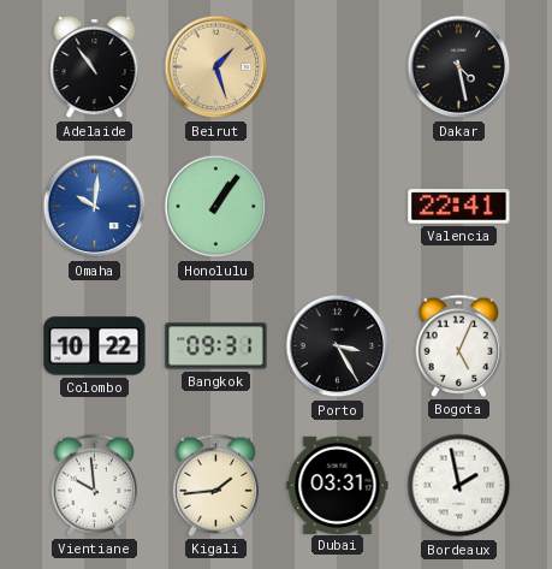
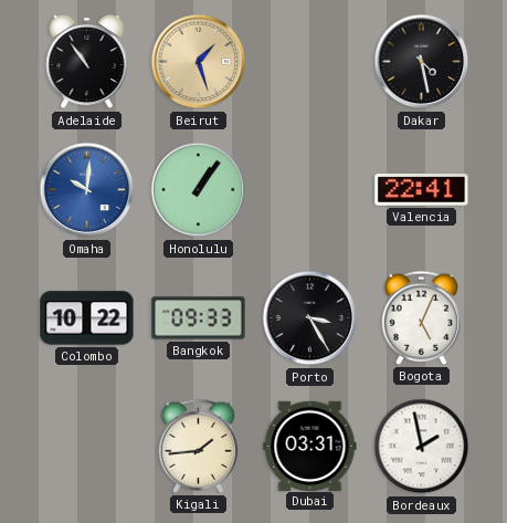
Bangkok: 09:31 -> 09:33
Vientiane: 9:59 -> none
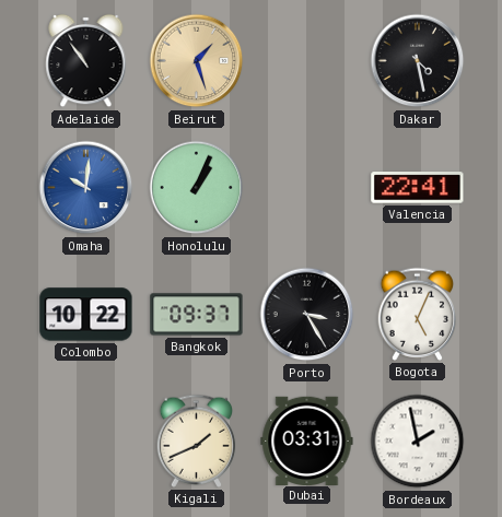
Honolulu: 1:06 -> 1:04
Bangkok: 09:33 -> 09:37
Kigali: 1:44 -> 1:41
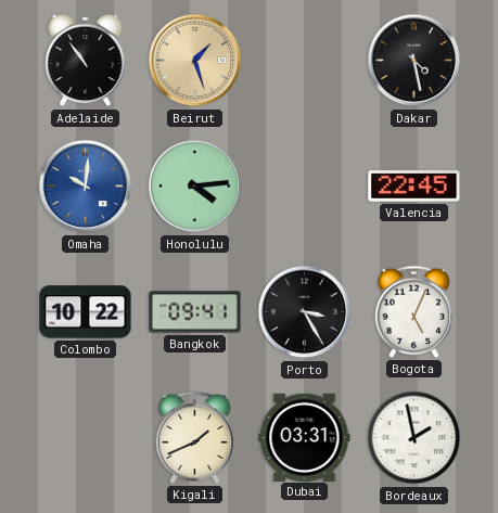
Honolulu: 1:04 -> 4:14
Valencia: 22:41 -> 22:45
Bangkok: 09:37 -> 09:41
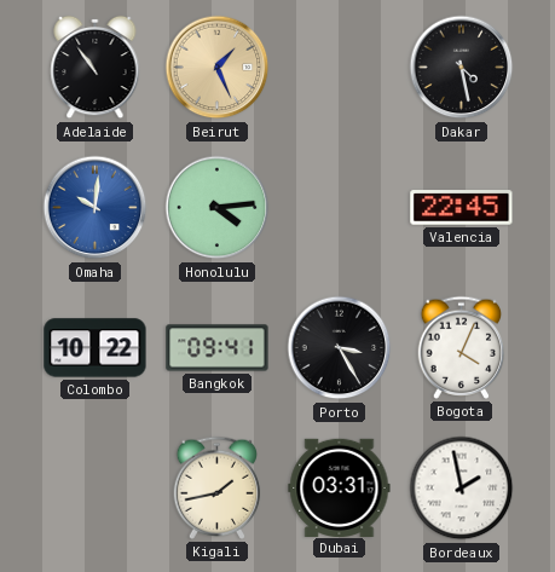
Beirut: 1:27 -> 1:26
Bogota: 5:04 -> 4:04
Kigali: 1:41 -> 1:43
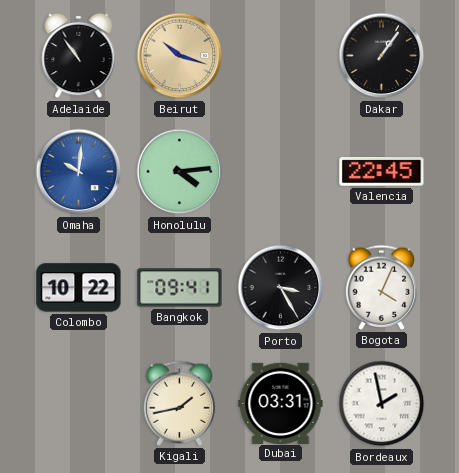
Beirut: 1:26 -> 10:18
Dakar: 4:28 -> 1:06
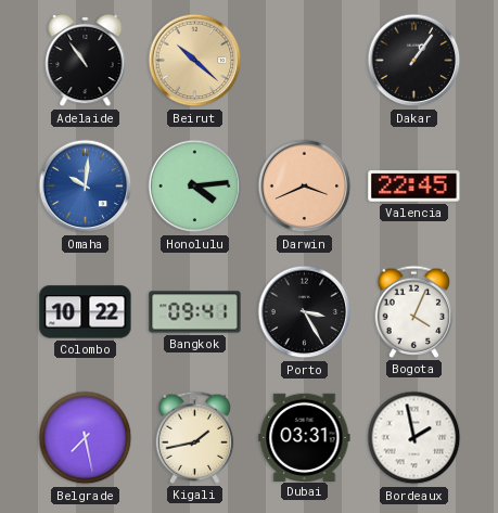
Beirut: 10:18 -> 10:22
Darwin: none -> 3:41
Belgrade: none -> 7:28
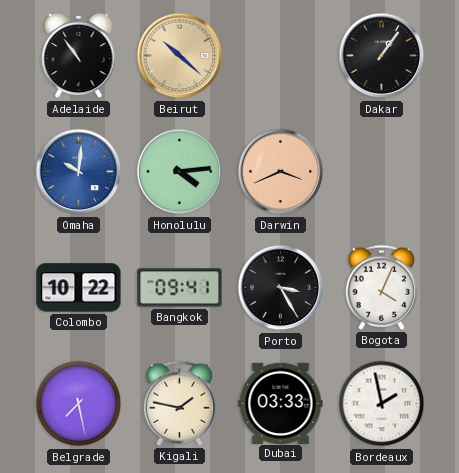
Valencia: 22:45 -> none
Kigali: 1:43 -> 1:47
Dubai: 03:31 -> 03:33
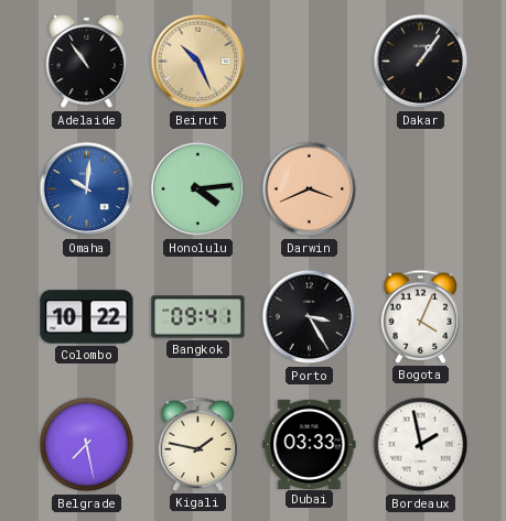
Beirut: 10:22 -> 10:26
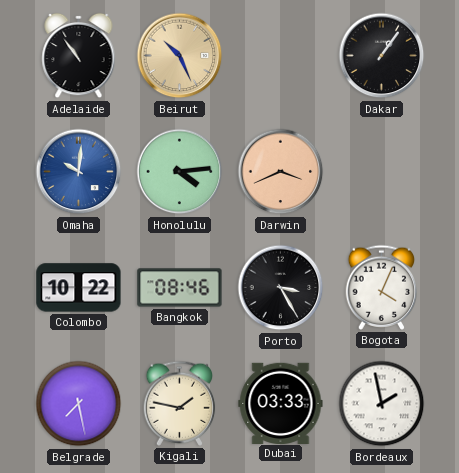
Bangkok: 09:41 -> 08:46
